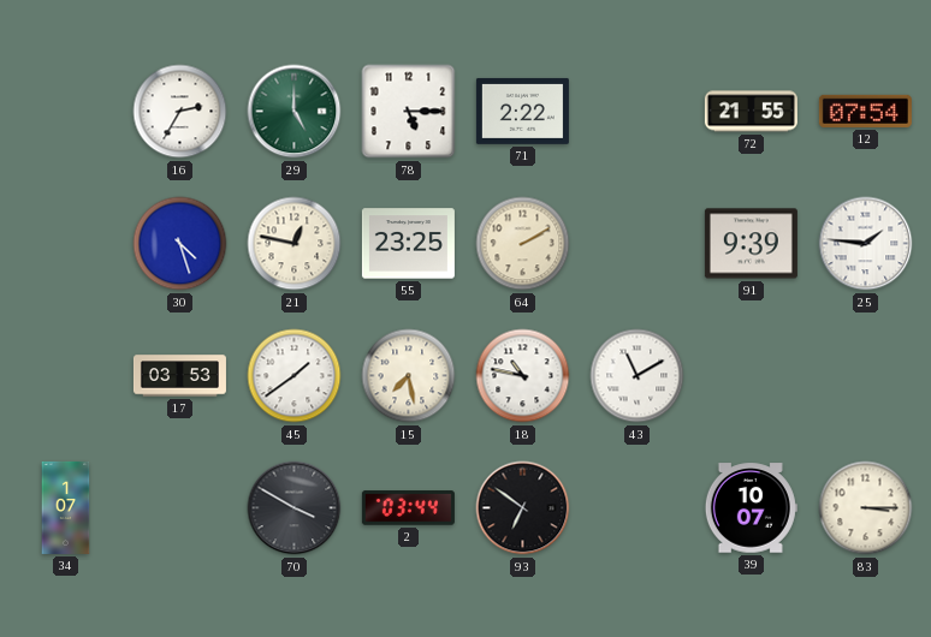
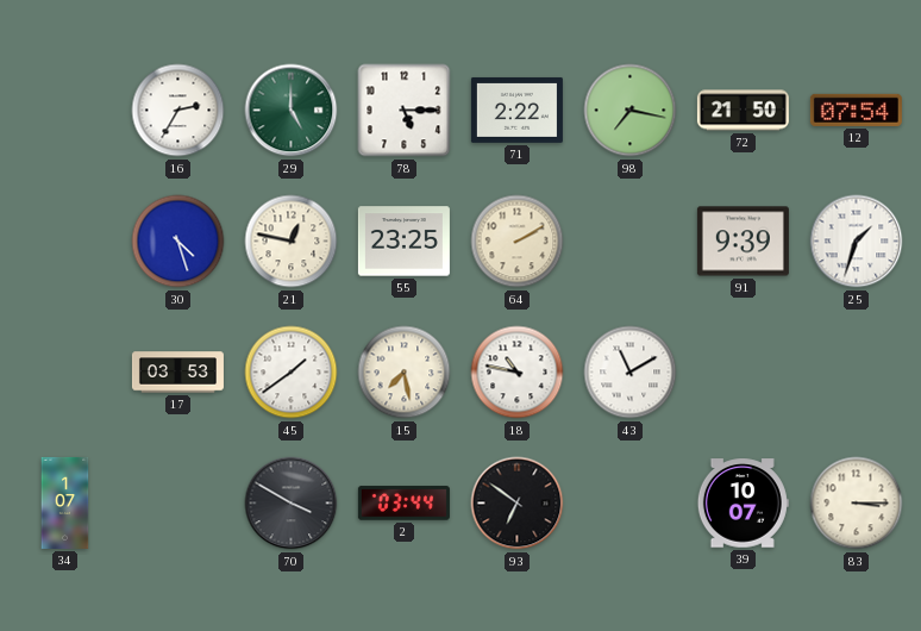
98: none -> 7:17
72: 21:55 -> 21:50
25: 1:46 -> 1:33
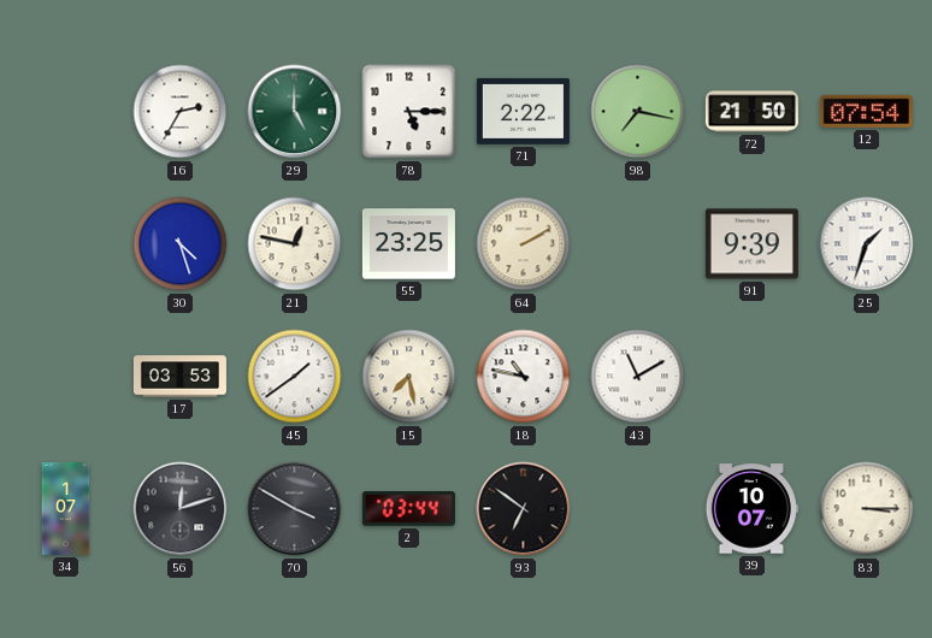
56: none -> 12:12
